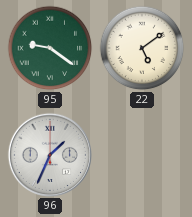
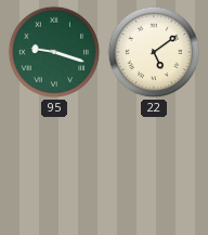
95: 9:21 -> 9:18
96: 1:34 -> none
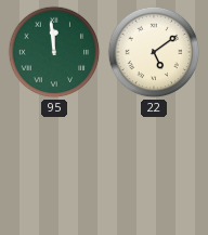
95: 9:18 -> 11:59
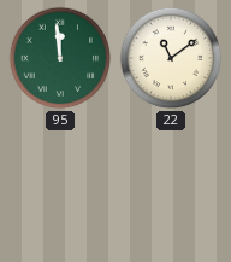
22: 5:09 -> 11:09
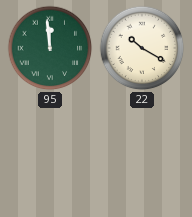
22: 11:09 -> 10:20
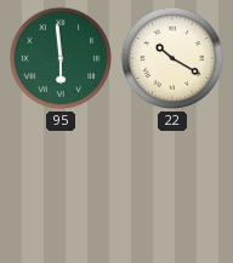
95: 11:59 -> 5:59
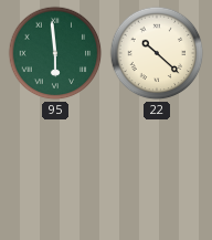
22: 10:20 -> 10:22
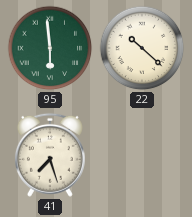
41: none -> 7:27
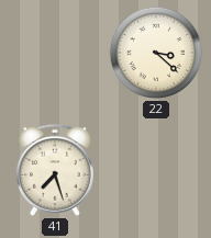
95: 5:59 -> none
22: 10:22 -> 3:22
